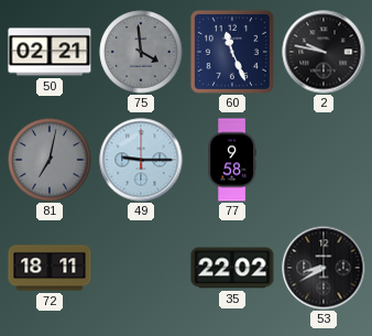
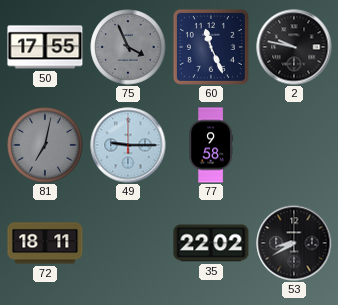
50: 02:21 -> 17:55
75: 3:59 -> 3:56
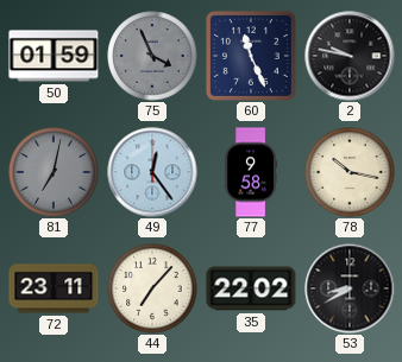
50: 17:55 -> 01:59
49: 9:15 -> 12:24
78: none -> 10:17
72: 18:11 -> 23:11
44: none -> 7:07
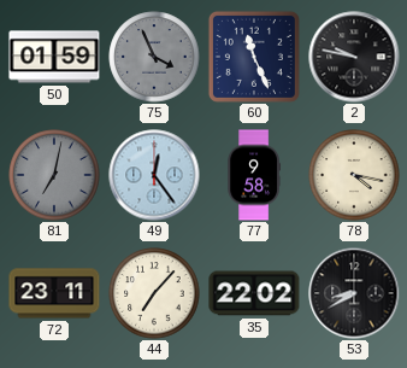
78: 10:17 -> 4:17
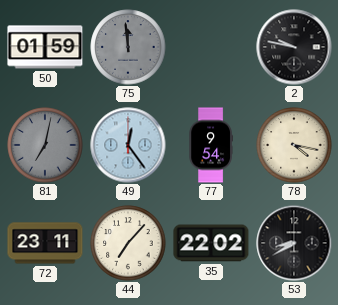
75: 3:56 -> 11:59
60: 11:26 -> none
77: 9:58 -> 9:54
